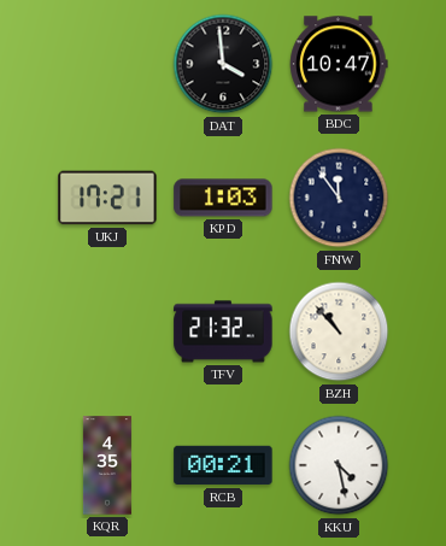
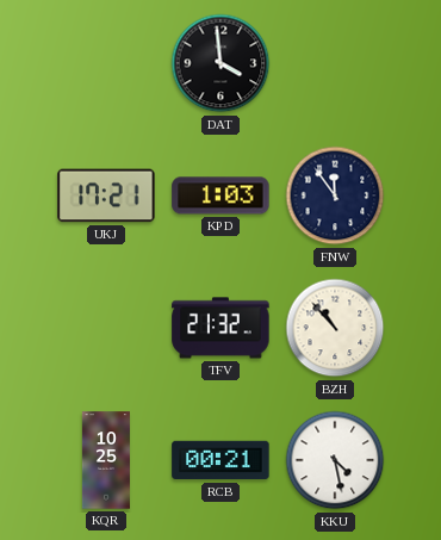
BDC: 10:47 -> none
KQR: 4:35 -> 10:25
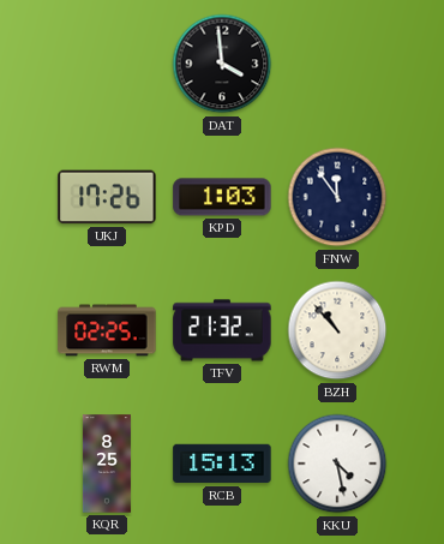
UKJ: 17:21 -> 17:26
RWM: none -> 02:25
KQR: 10:25 -> 8:25
RCB: 00:21 -> 15:13
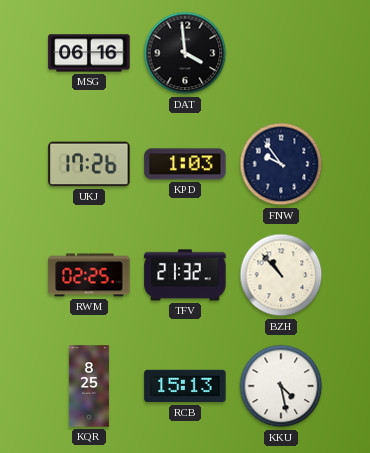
MSG: none -> 06:16
FNW: 11:54 -> 9:54
